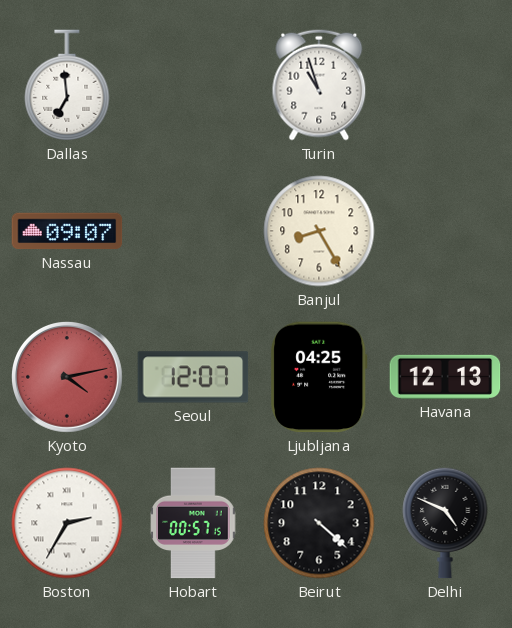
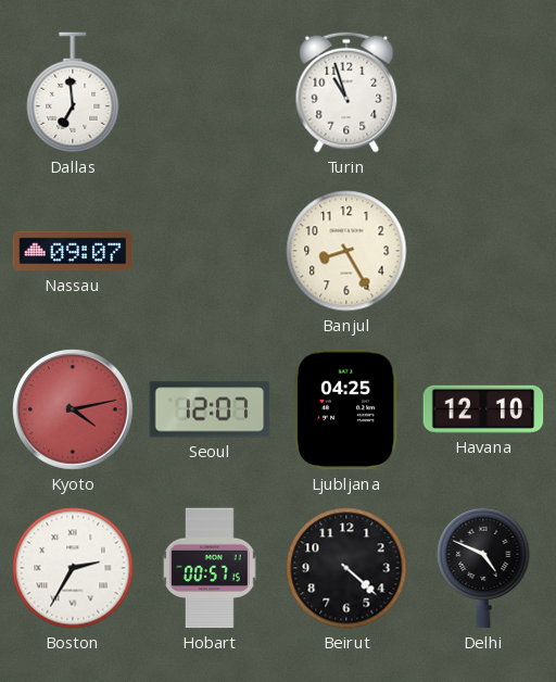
Havana: 12:13 -> 12:10
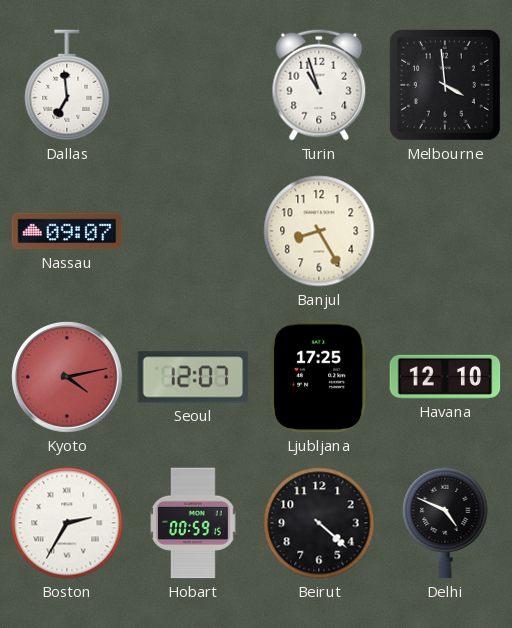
Melbourne: none -> 3:59
Ljubljana: 04:25 -> 17:25
Hobart: 00:57 -> 00:59
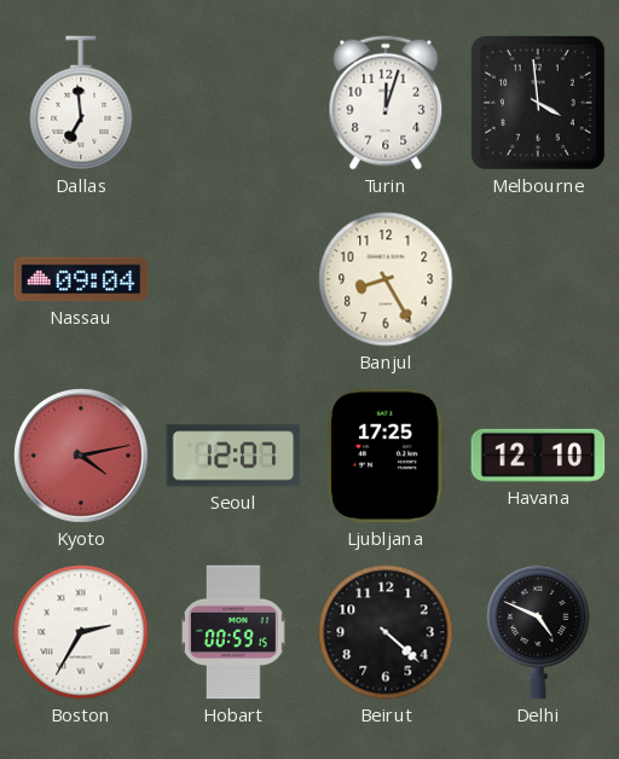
Turin: 10:57 -> 12:03
Nassau: 09:07 -> 09:04
